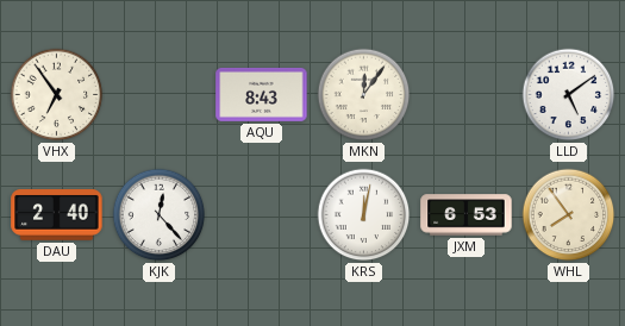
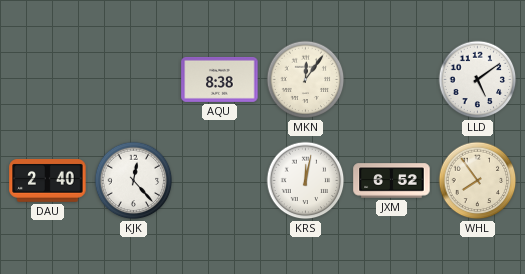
VHX: 6:54 -> none
AQU: 8:43 -> 8:38
JXM: 6:53 -> 6:52
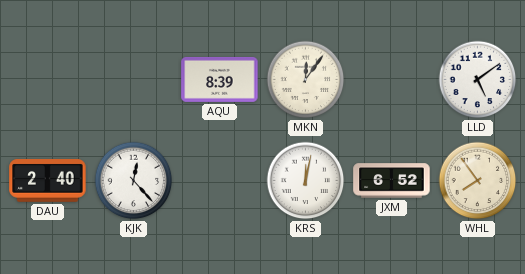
AQU: 8:38 -> 8:39
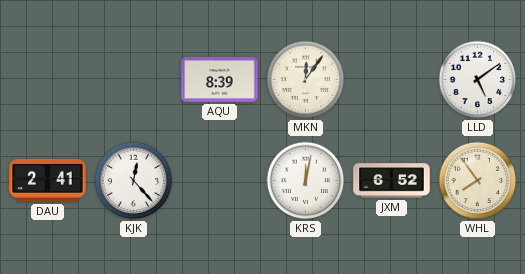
DAU: 2:40 -> 2:41
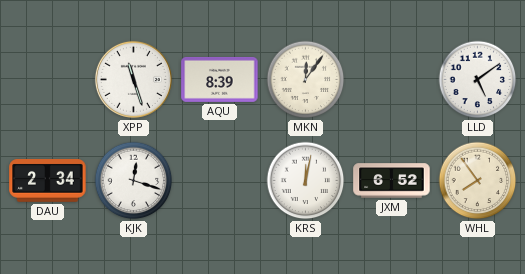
XPP: none -> 11:27
DAU: 2:41 -> 2:34
KJK: 12:23 -> 12:18
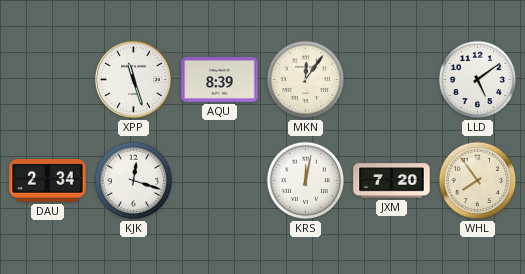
JXM: 6:52 -> 7:20
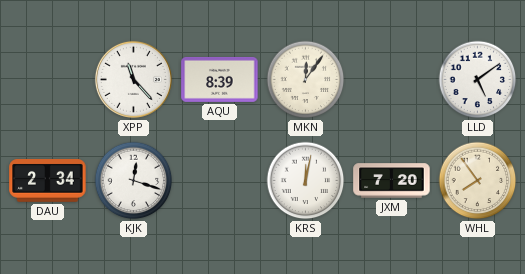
XPP: 11:27 -> 11:23
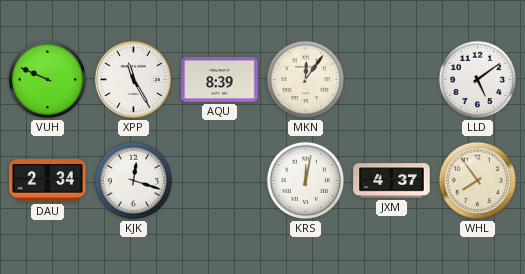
VUH: none -> 9:49
XPP: 11:23 -> 11:25
JXM: 7:20 -> 4:37
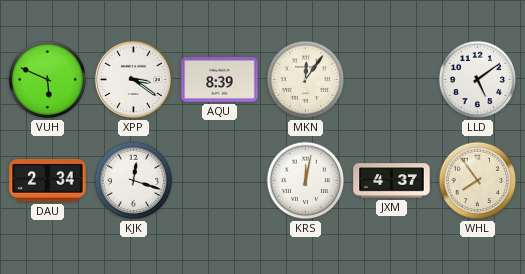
VUH: 9:49 -> 5:49
XPP: 11:25 -> 3:21
